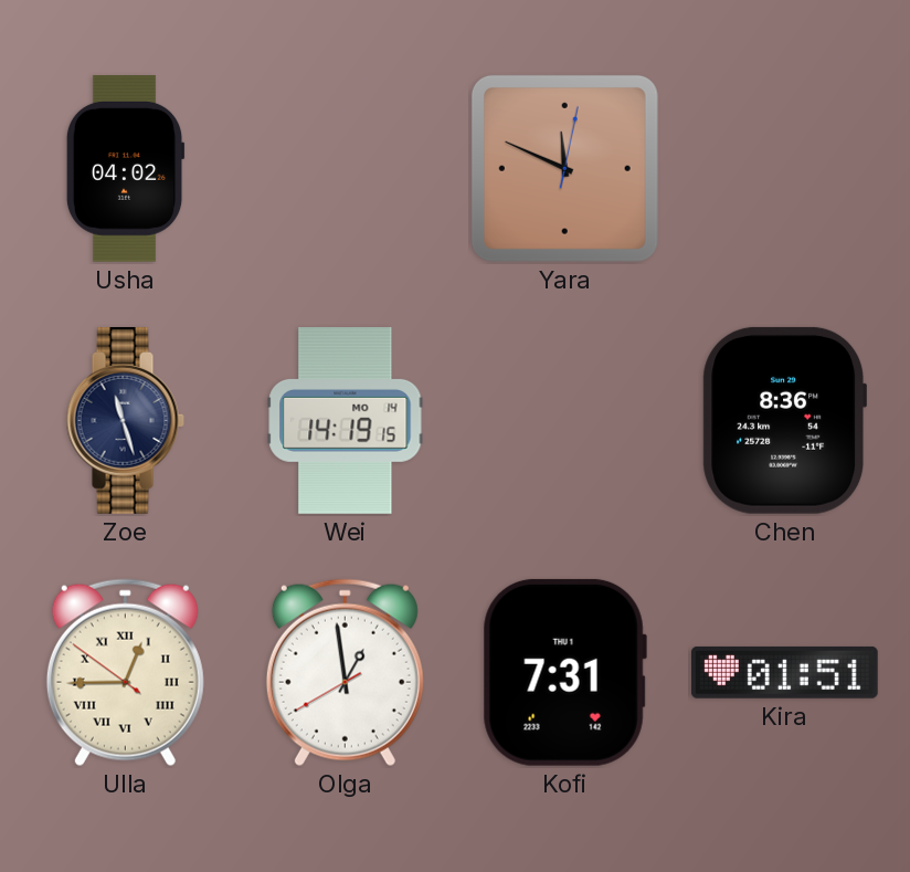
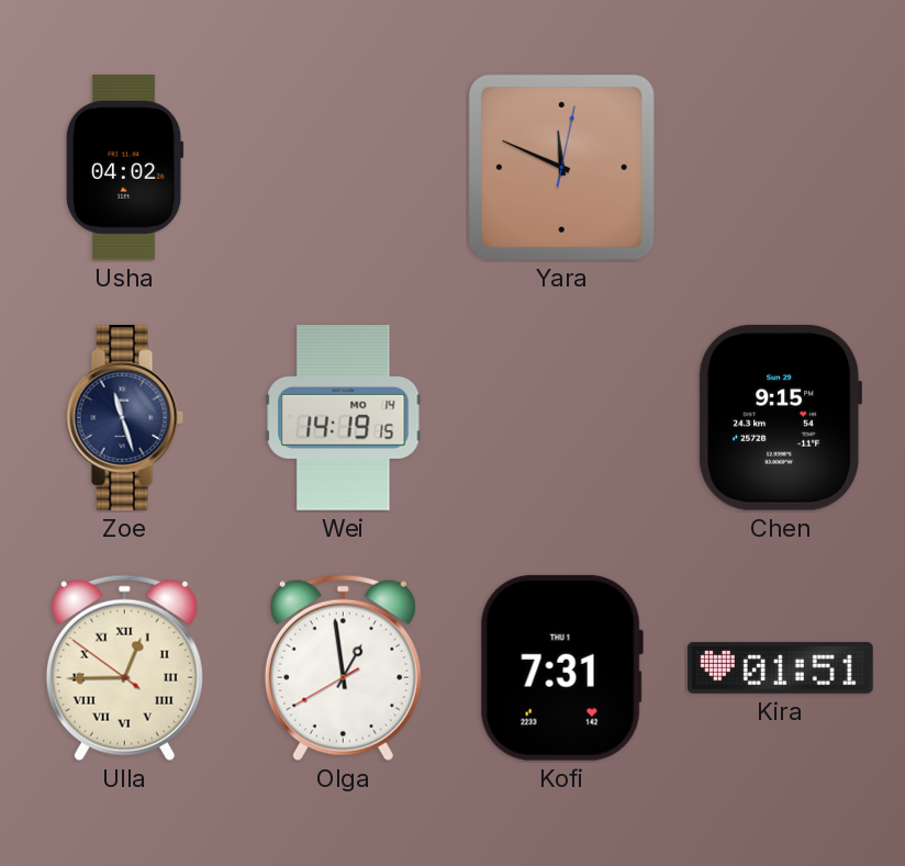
Chen: 8:36 -> 9:15
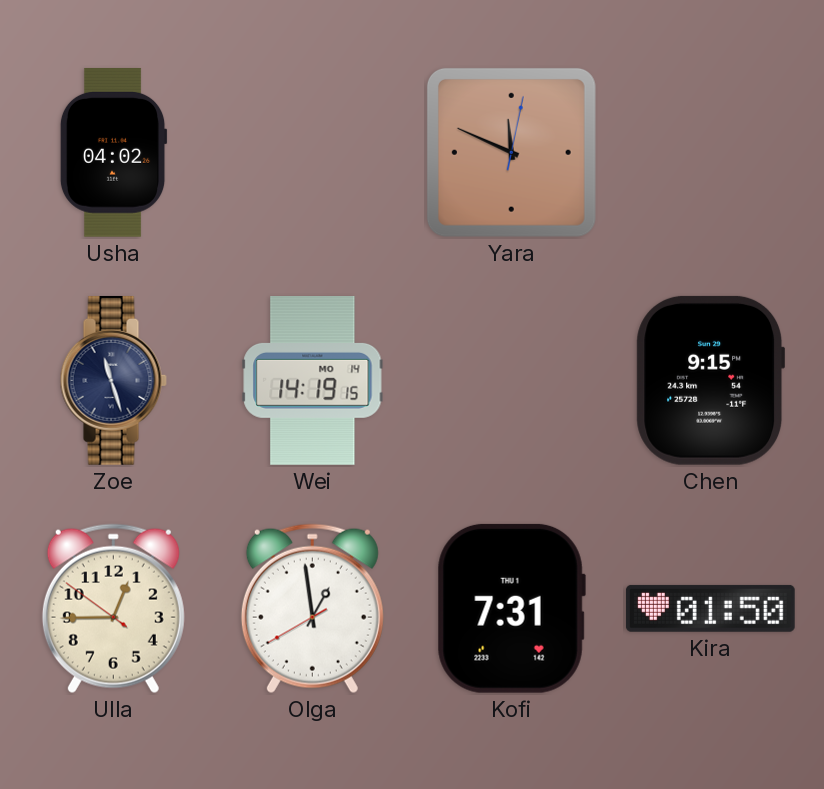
Ulla numerals: Roman -> Arabic
Kira: 01:51 -> 01:50
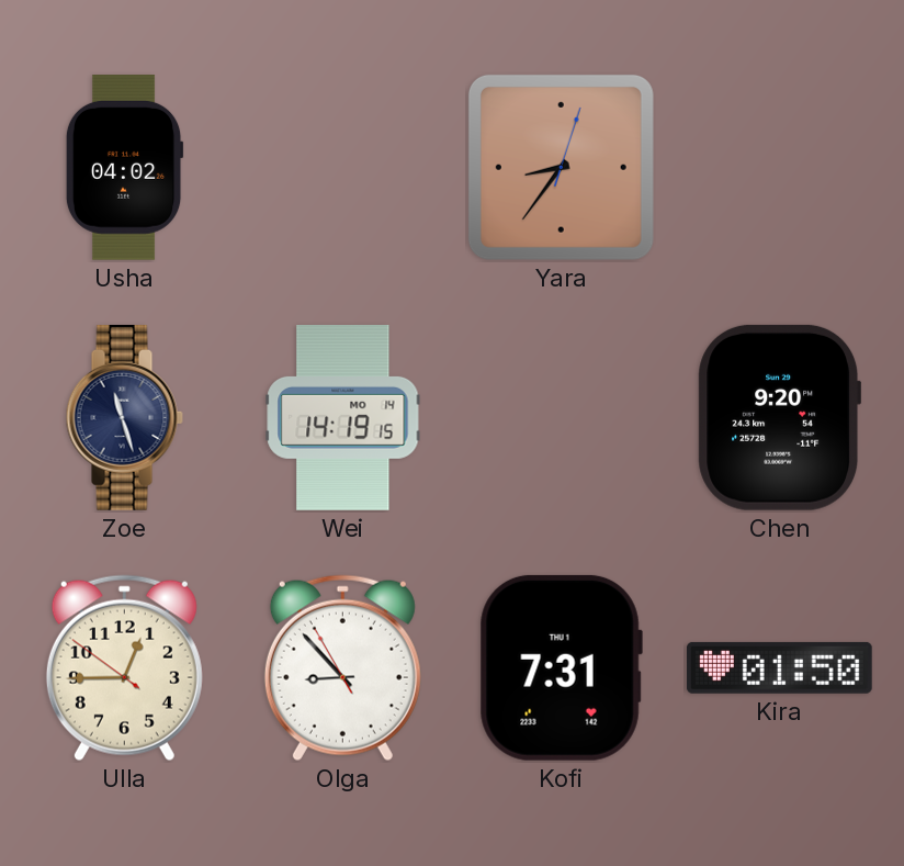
Yara: 11:49 -> 8:36
Chen: 9:15 -> 9:20
Olga: 12:58 -> 8:52
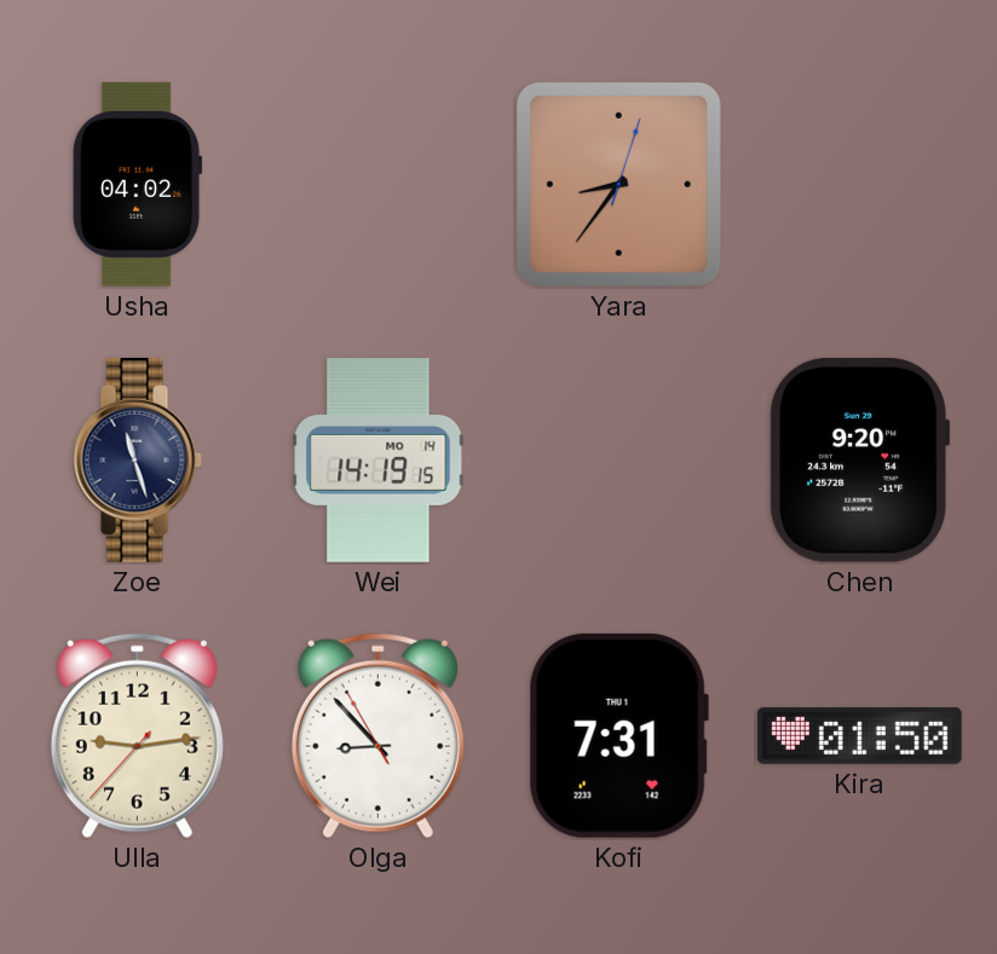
Ulla: 12:44 -> 9:13
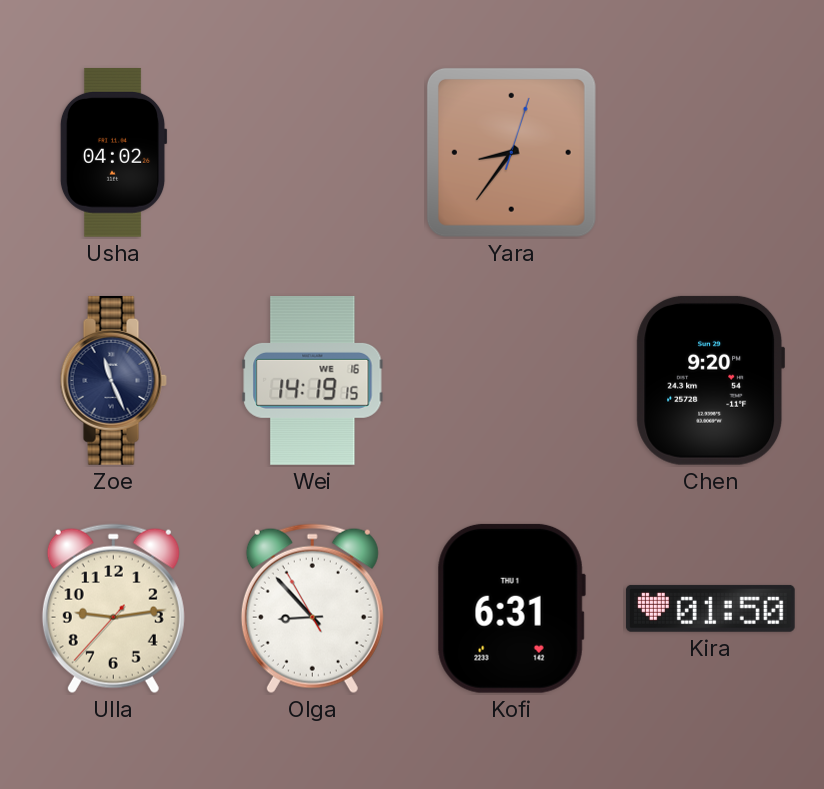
Zoe: 11:27 -> 11:26
Wei date: MO 14 -> WE 16
Kofi: 7:31 -> 6:31
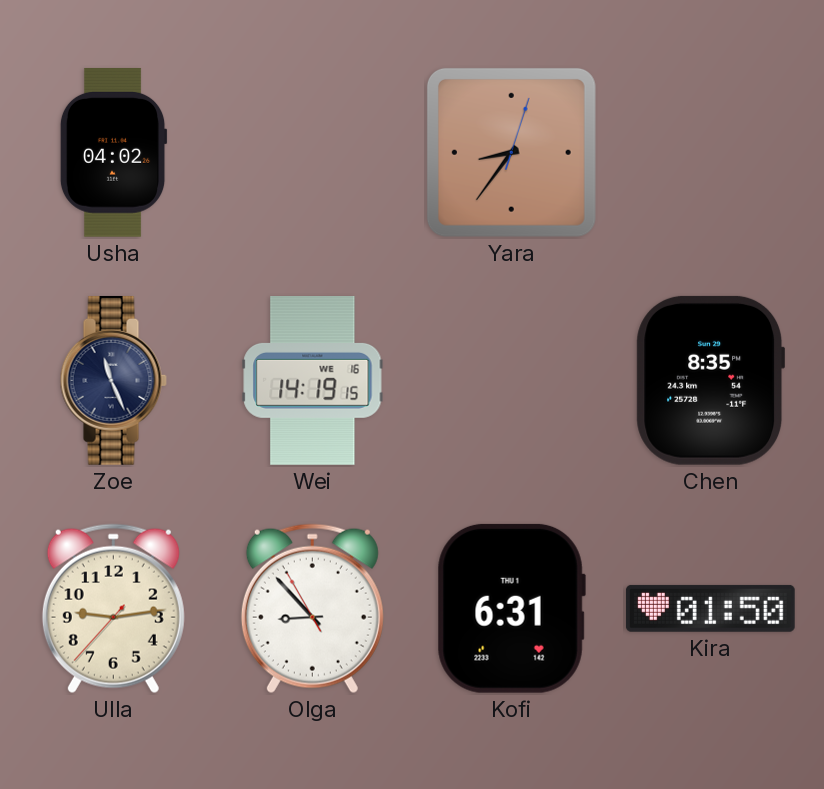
Chen: 9:20 -> 8:35
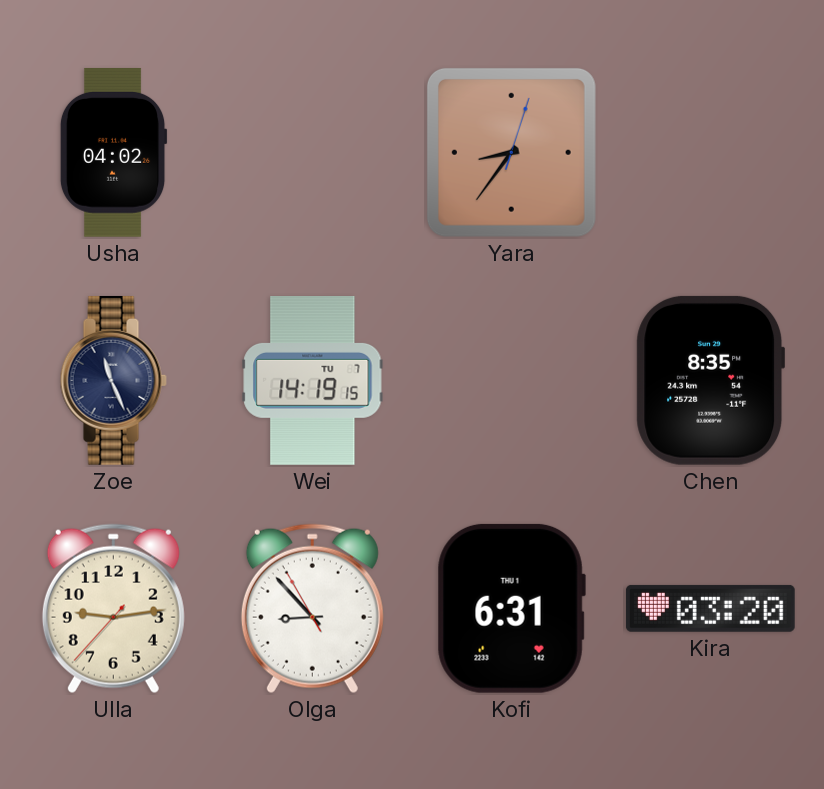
Wei date: WE 16 -> TU 7
Kira: 01:50 -> 03:20
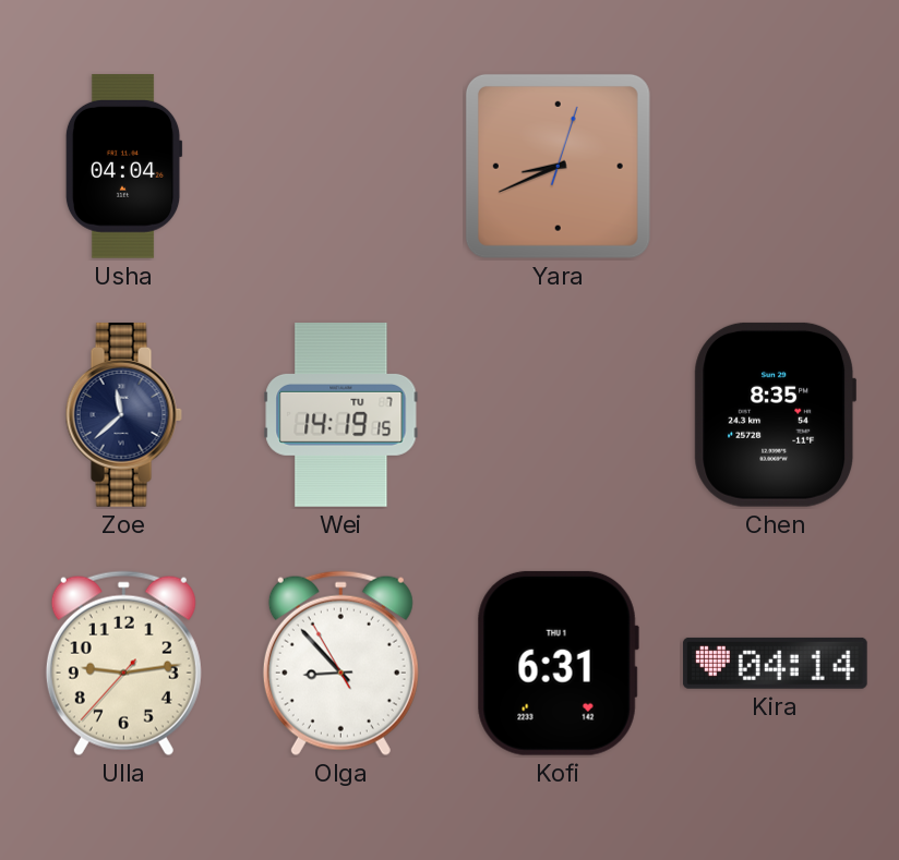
Usha: 04:02 -> 04:04
Yara: 8:36 -> 8:41
Zoe: 11:26 -> 11:38
Kira: 03:20 -> 04:14
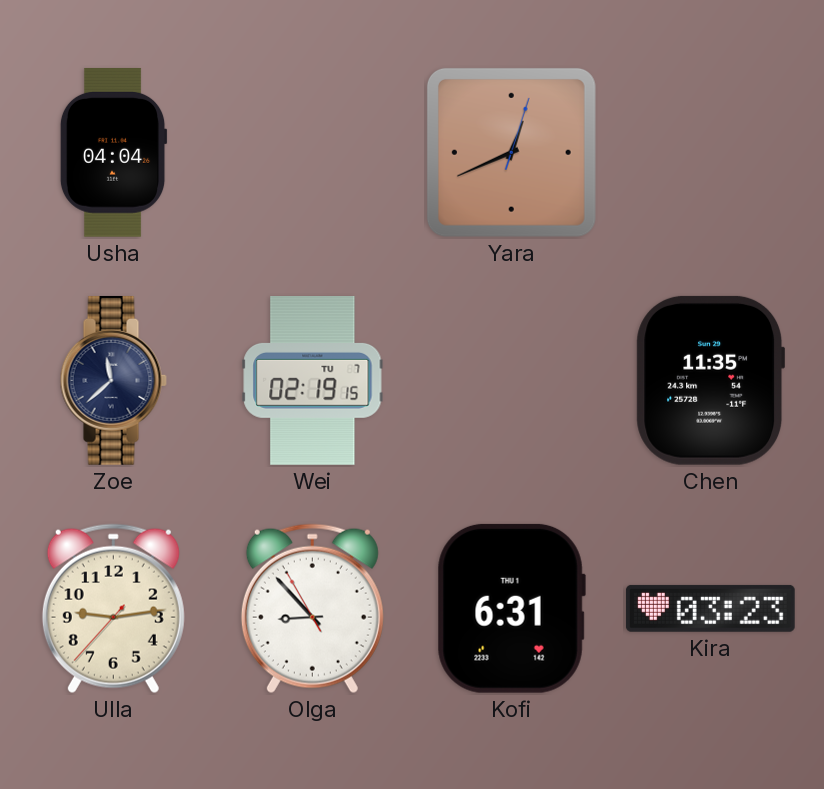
Yara: 8:41 -> 12:41
Wei: 14:19 -> 02:19
Chen: 8:35 -> 11:35
Kira: 04:14 -> 03:23
